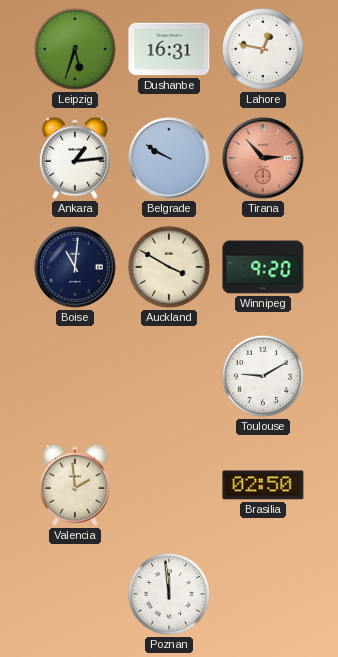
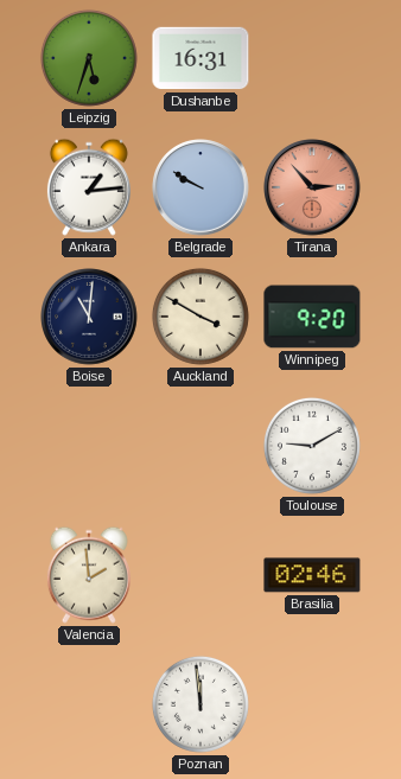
Lahore: 12:47 -> none
Brasilia: 02:50 -> 02:46
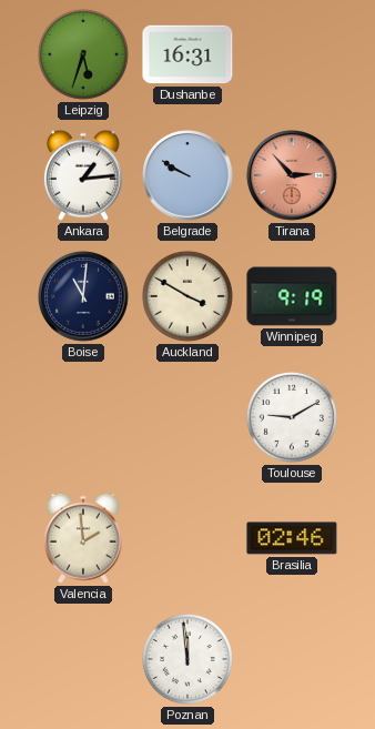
Winnipeg: 9:20 -> 9:19
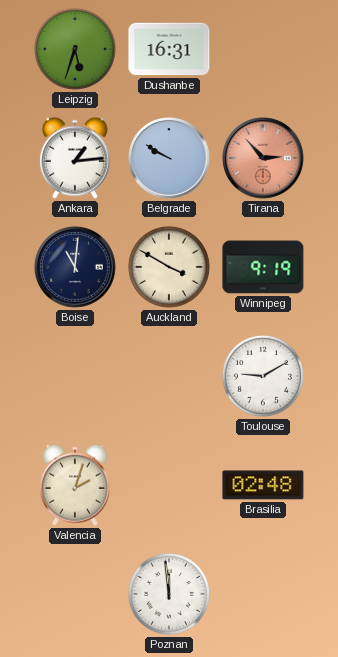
Valencia: 1:59 -> 2:03
Brasilia: 02:46 -> 02:48
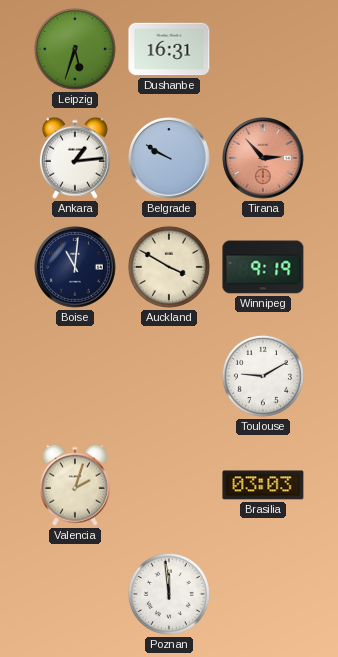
Brasilia: 02:48 -> 03:03
